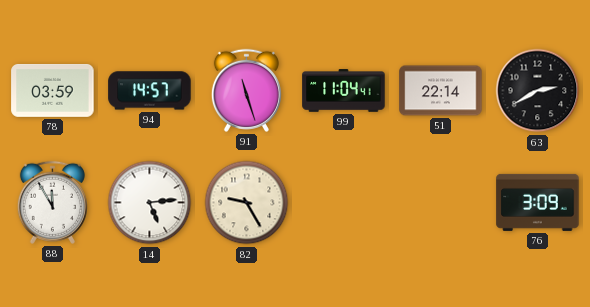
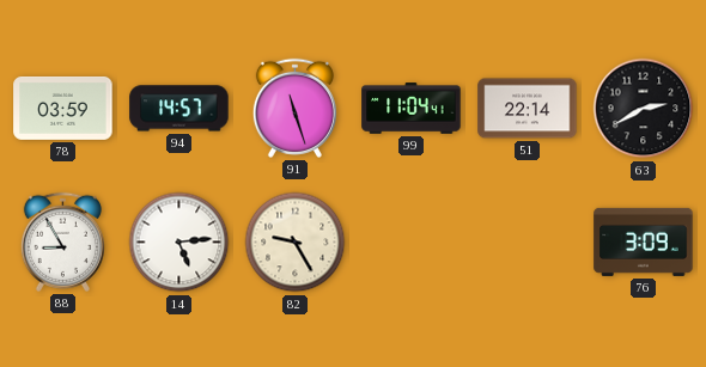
88: 11:55 -> 8:55
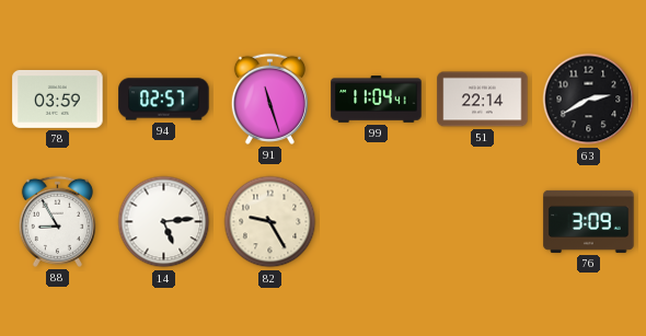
94: 14:57 -> 02:57
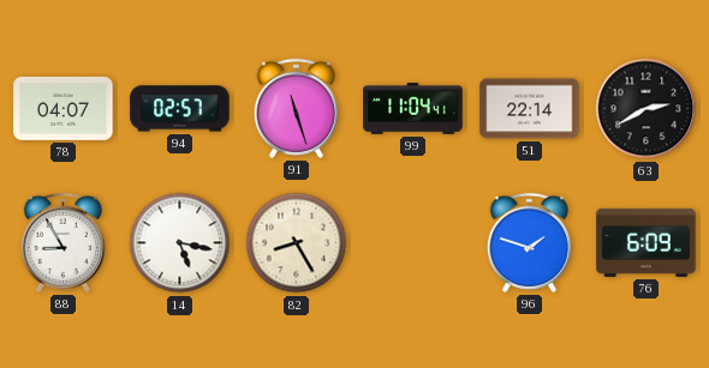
78: 03:59 -> 04:07
14: 5:14 -> 5:17
82: 9:25 -> 8:25
96: none -> 1:48
76: 3:09 -> 6:09
